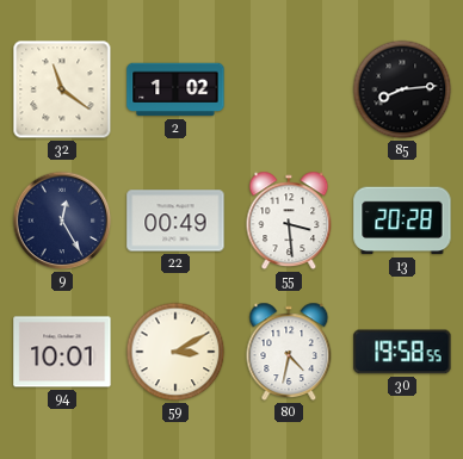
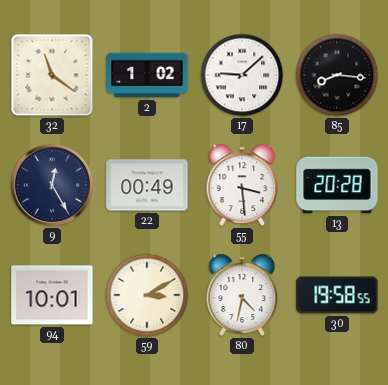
17: none -> 9:08
85: 8:14 -> 8:16
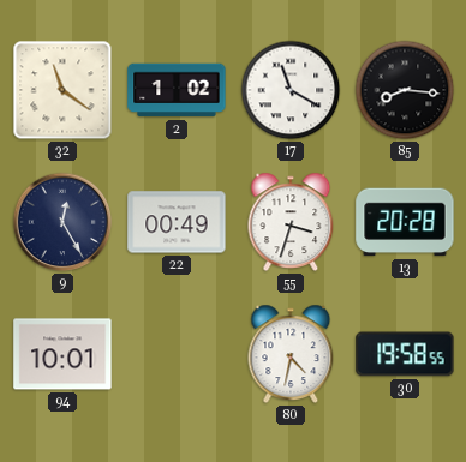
17: 9:08 -> 11:20
55: 3:29 -> 3:33
59: 3:10 -> none
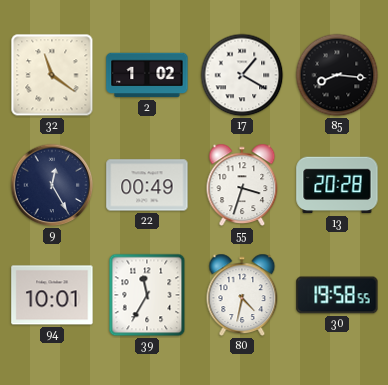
17: 11:20 -> 1:20
39: none -> 11:35
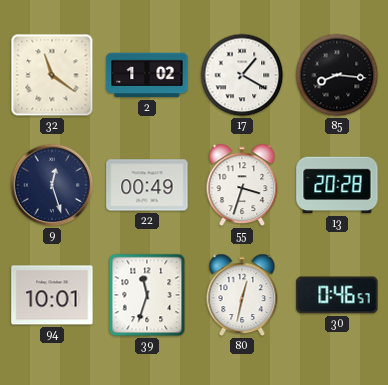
9: 12:25 -> 12:27
39: 11:35 -> 11:33
80: 4:32 -> 12:32
30: 19:58 -> 0:46
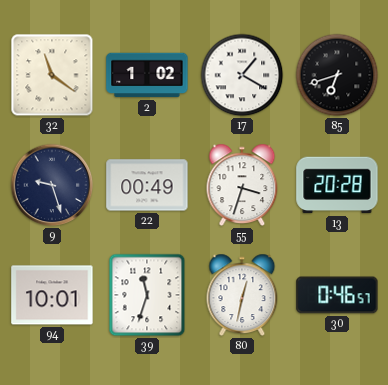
85: 8:16 -> 6:42
9: 12:27 -> 9:27
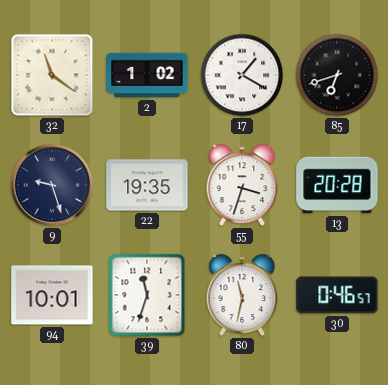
22: 00:49 -> 19:35
80: 12:32 -> 11:32
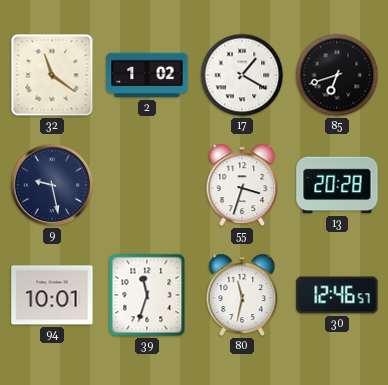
9: 9:27 -> 9:28
22: 19:35 -> none
30: 0:46 -> 12:46
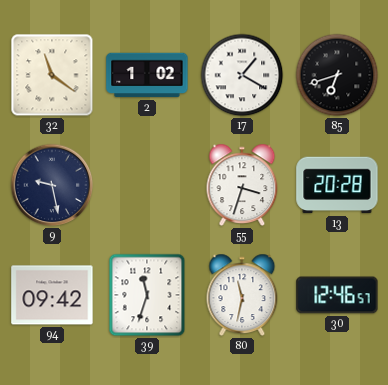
94: 10:01 -> 09:42
